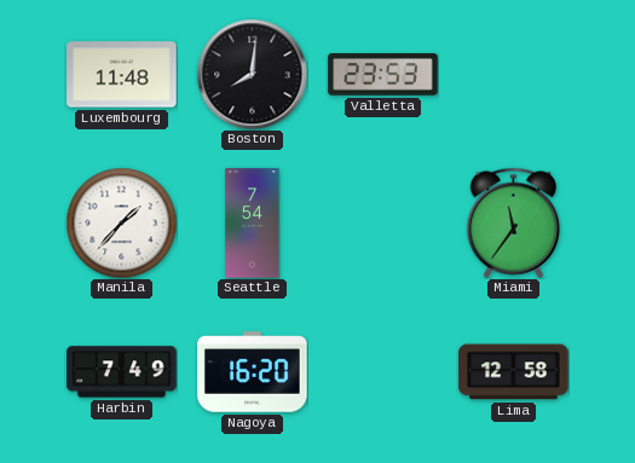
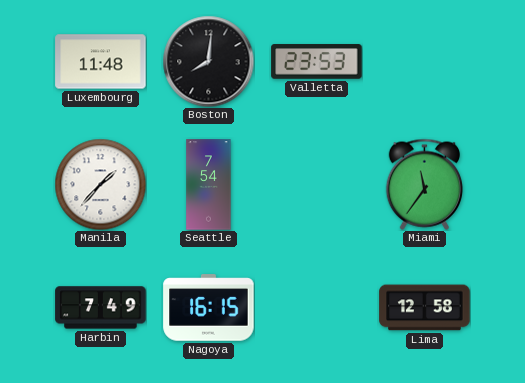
Nagoya: 16:20 -> 16:15
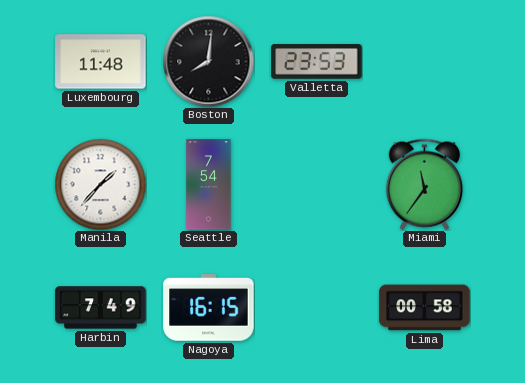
Lima: 12:58 -> 00:58
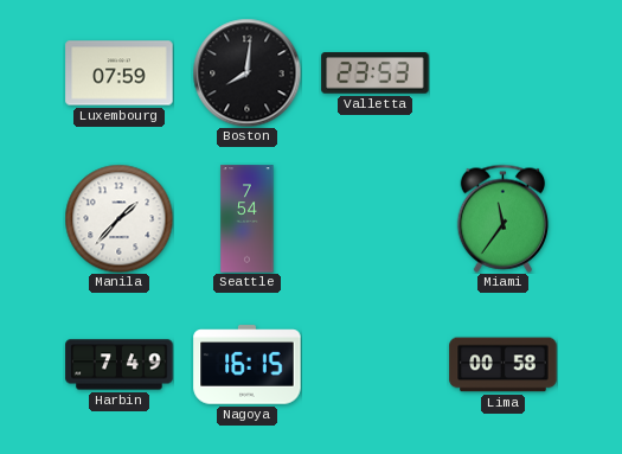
Luxembourg: 11:48 -> 07:59
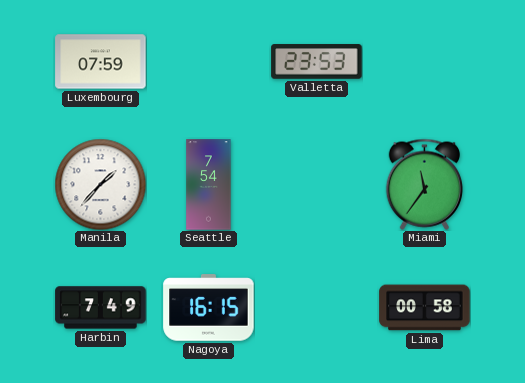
Boston: 8:01 -> none
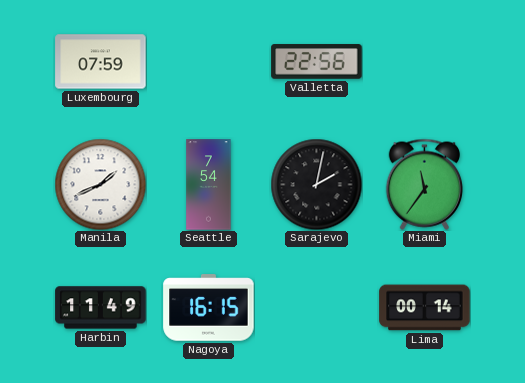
Valletta: 23:53 -> 22:56
Manila: 1:37 -> 1:41
Sarajevo: none -> 2:02
Harbin: 7:49 -> 11:49
Lima: 00:58 -> 00:14
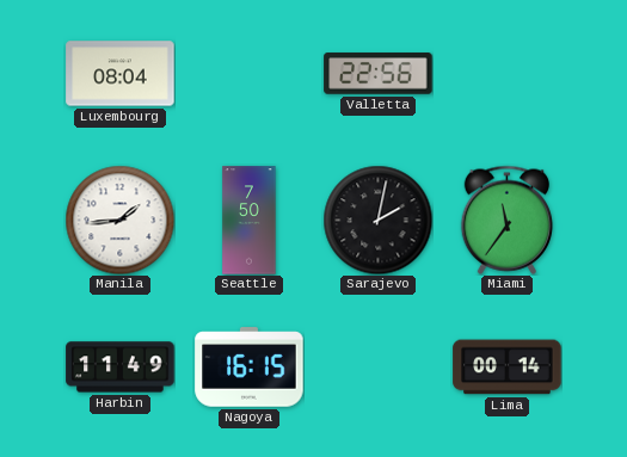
Luxembourg: 07:59 -> 08:04
Manila: 1:41 -> 1:44
Seattle: 7:54 -> 7:50
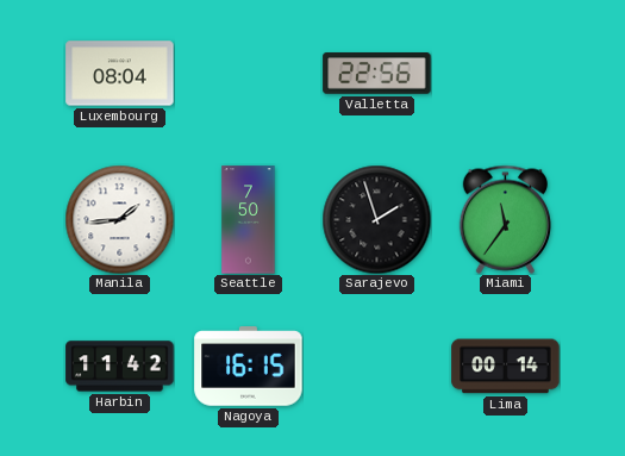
Sarajevo: 2:02 -> 1:57
Harbin: 11:49 -> 11:42
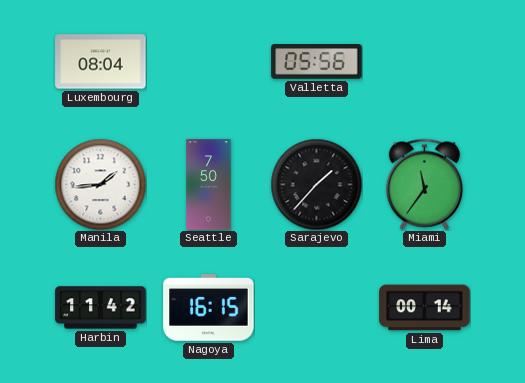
Valletta: 22:56 -> 05:56
Sarajevo: 1:57 -> 1:37
